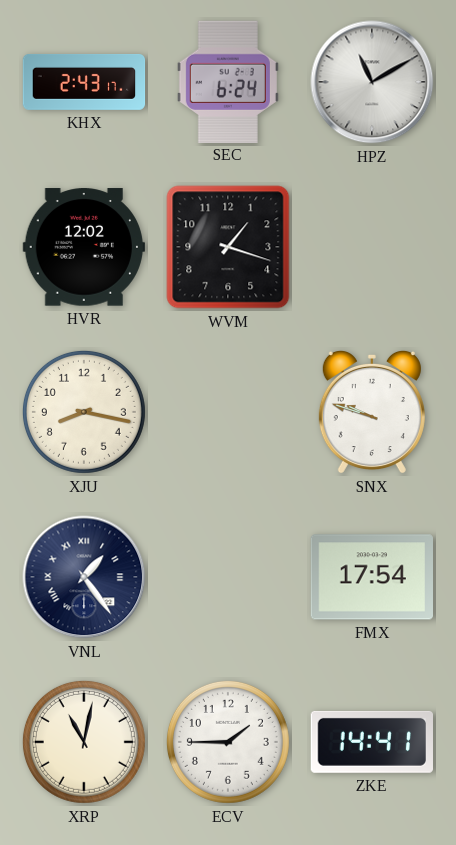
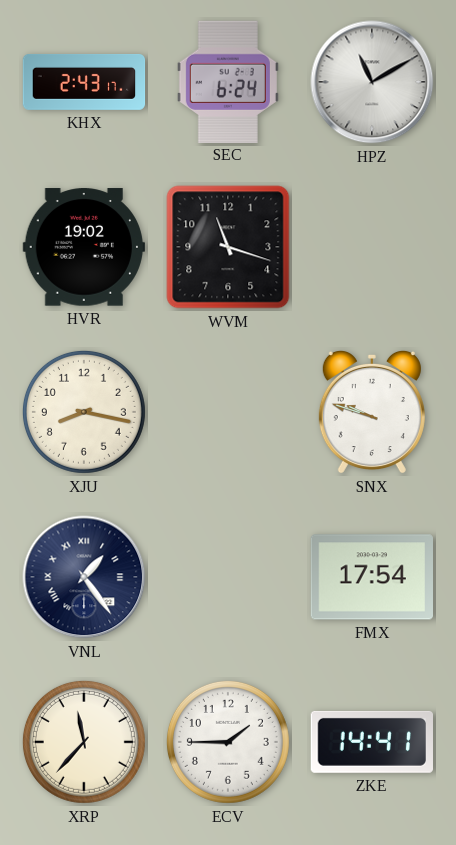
HVR: 12:02 -> 19:02
WVM: 1:18 -> 11:18
XRP: 11:02 -> 11:37
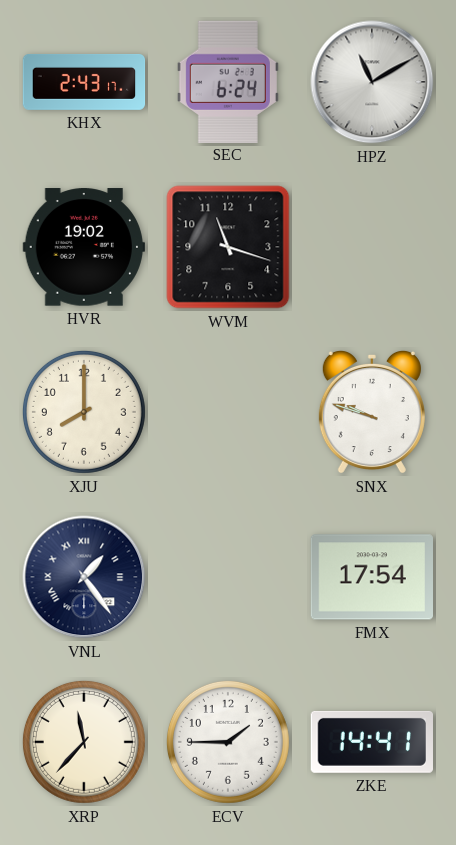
XJU: 8:17 -> 8:00
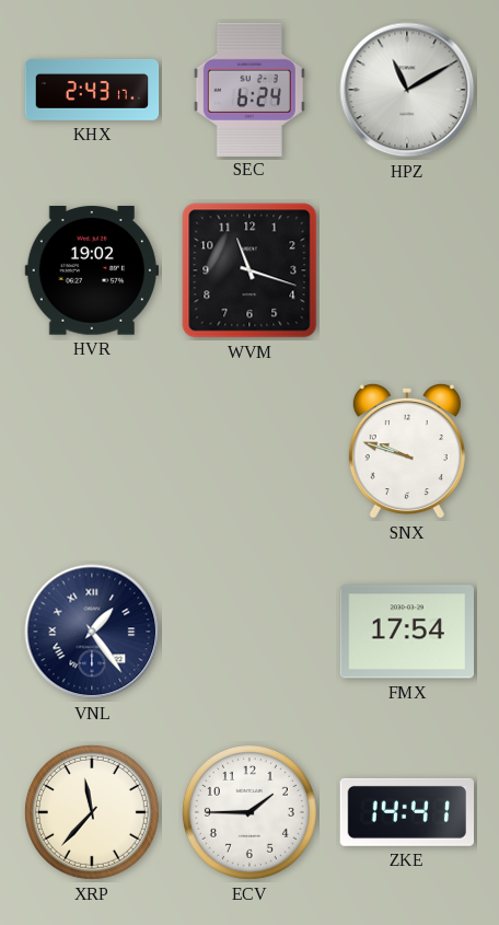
XJU: 8:00 -> none
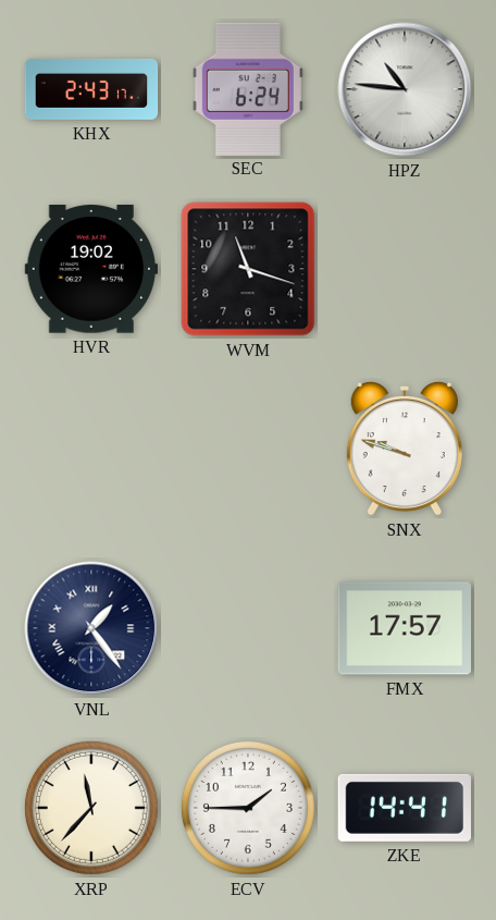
HPZ: 11:10 -> 10:46
FMX: 17:54 -> 17:57
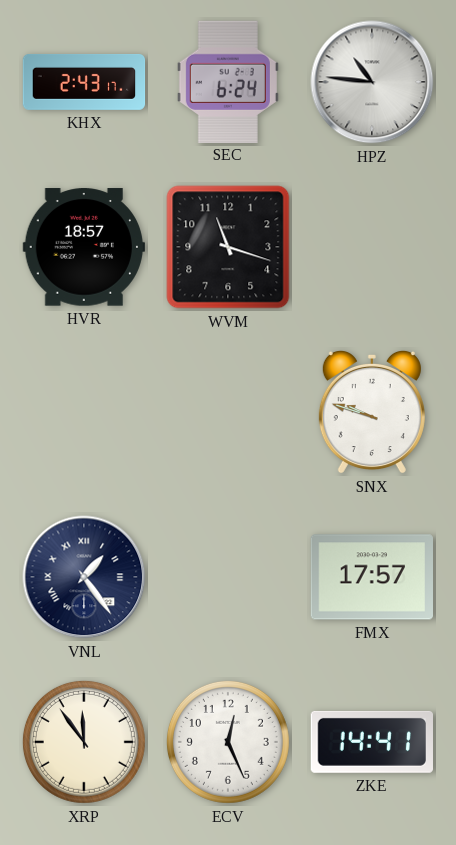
HVR: 19:02 -> 18:57
XRP: 11:37 -> 11:54
ECV: 1:45 -> 12:26
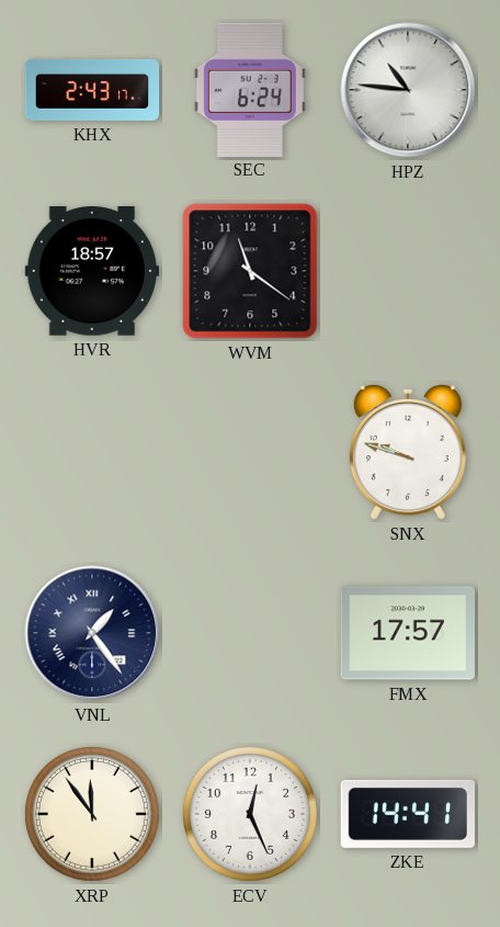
WVM: 11:18 -> 11:21
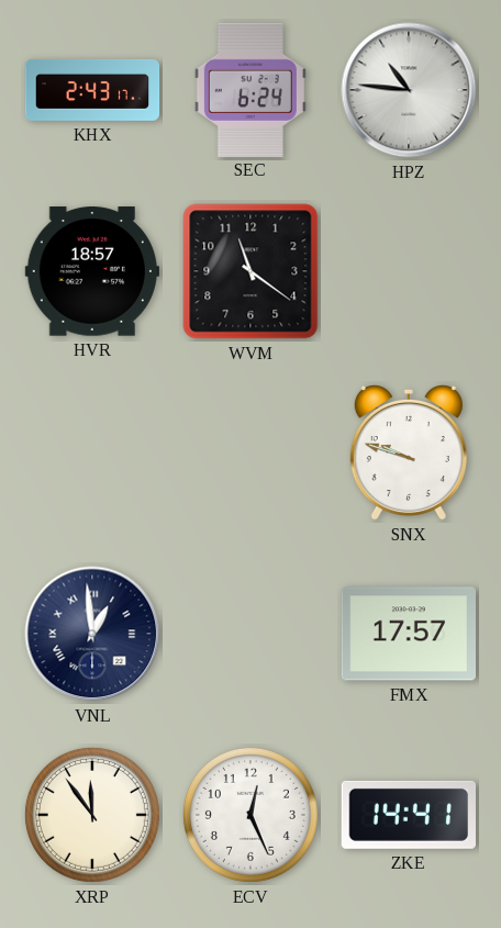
VNL: 1:24 -> 12:59
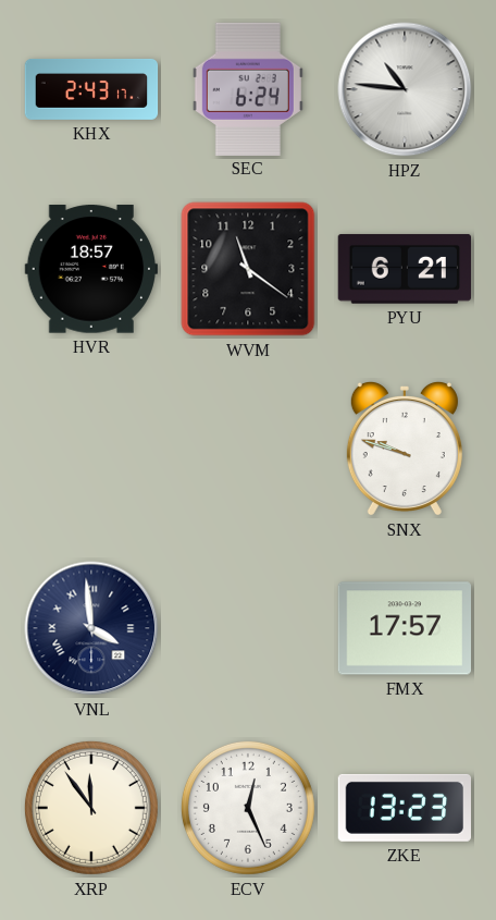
PYU: none -> 6:21
VNL: 12:59 -> 3:59
ZKE: 14:41 -> 13:23
